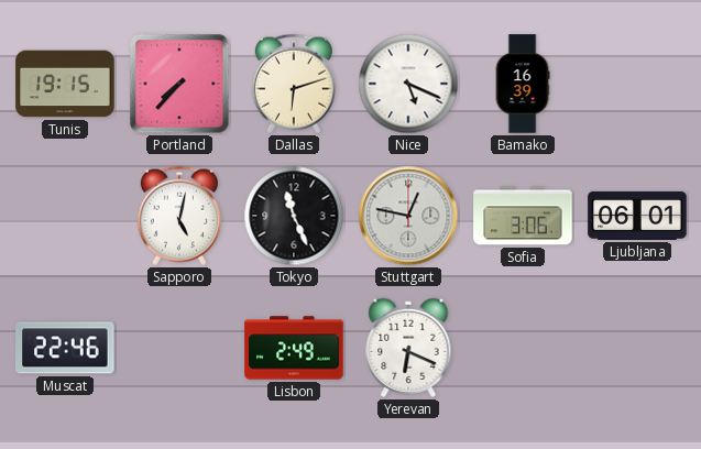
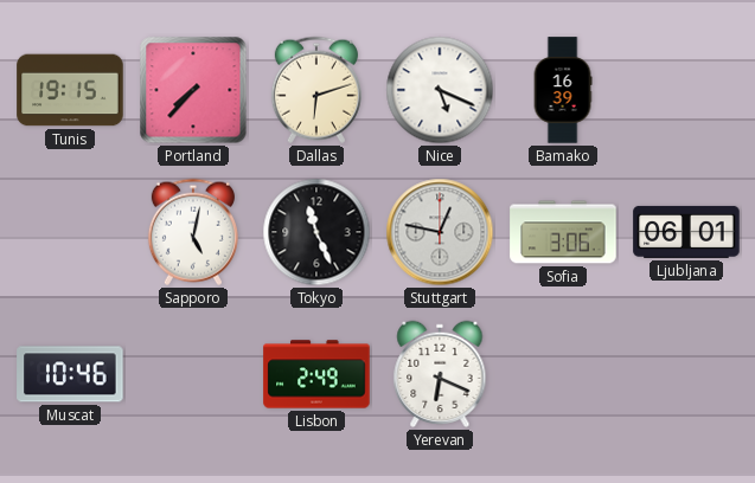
Muscat: 22:46 -> 10:46
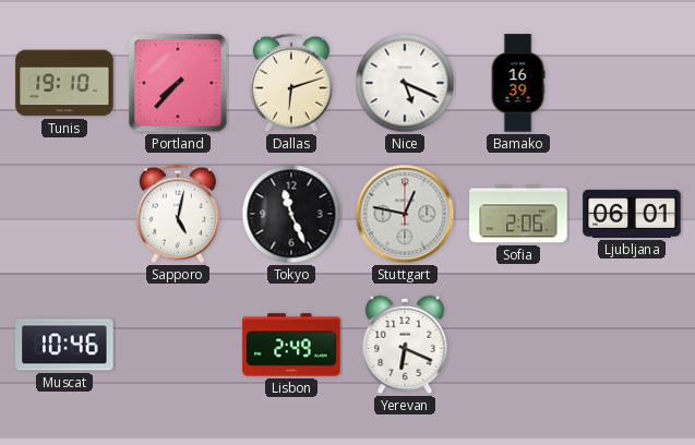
Tunis: 19:15 -> 19:10
Sofia: 3:06 -> 2:06
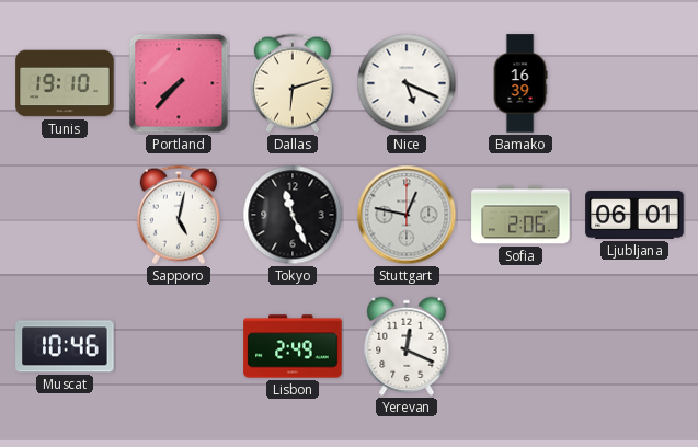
Yerevan: 6:19 -> 12:19
